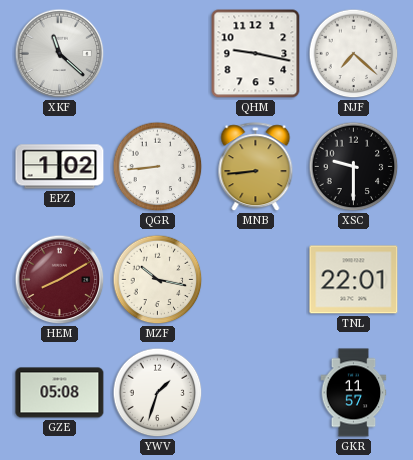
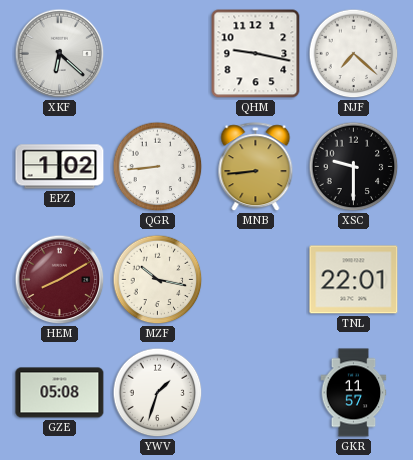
XKF: 11:22 -> 6:22
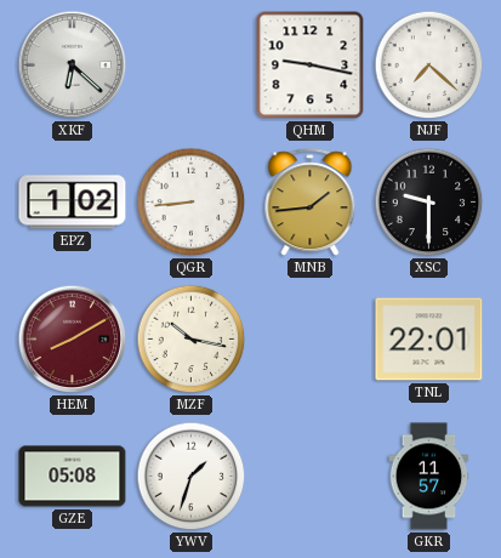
MNB: 8:44 -> 1:44
